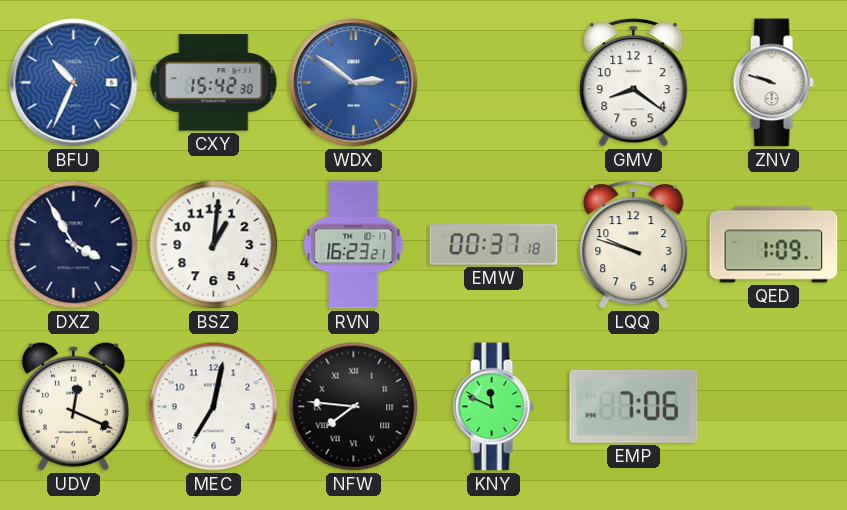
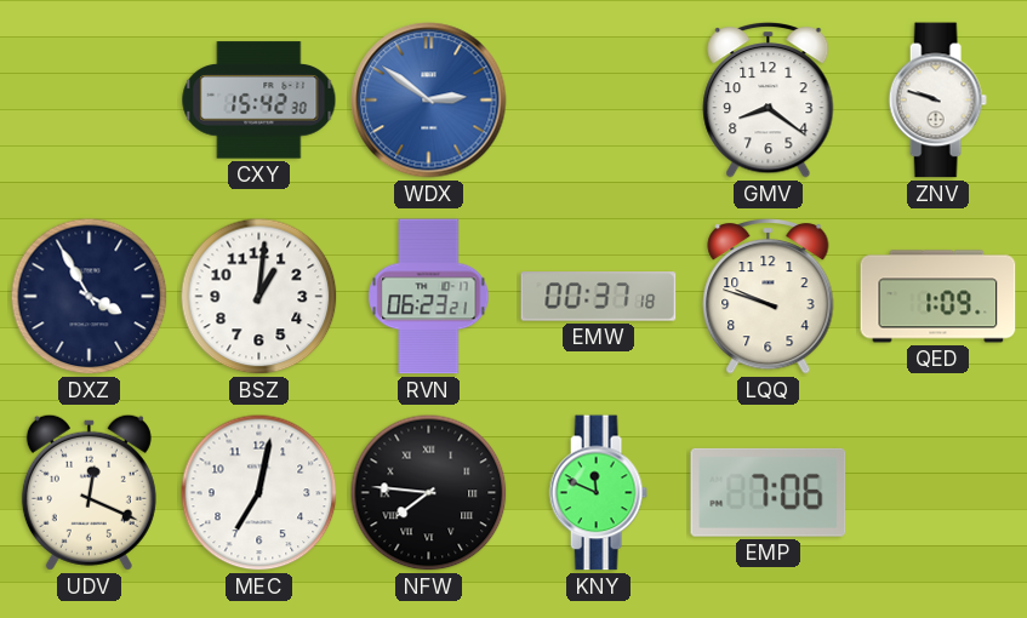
BFU: 10:34 -> none
RVN: 16:23 -> 06:23
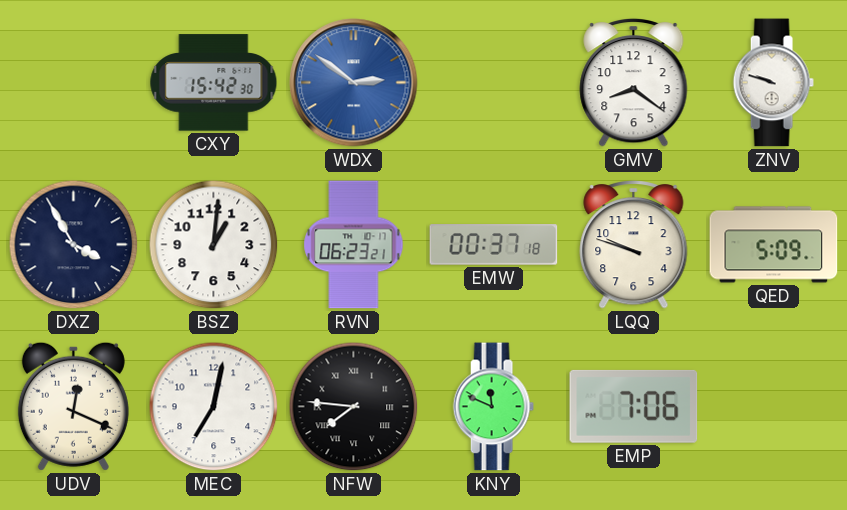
QED: 1:09 -> 5:09
